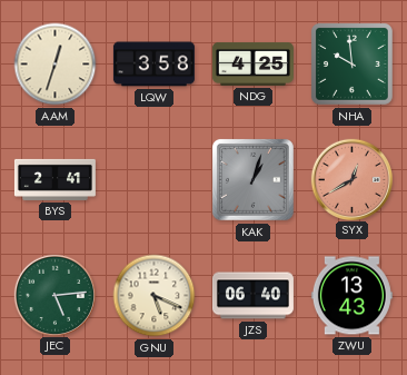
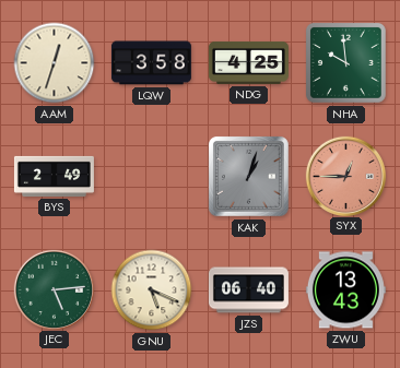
BYS: 2:41 -> 2:49
SYX: 12:40 -> 12:45
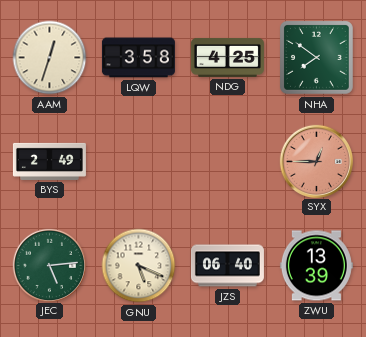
NHA: 9:59 -> 7:51
KAK: 1:03 -> none
ZWU: 13:43 -> 13:39
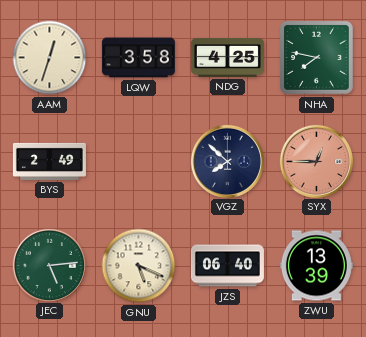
NHA: 7:51 -> 7:47
VGZ: none -> 7:52
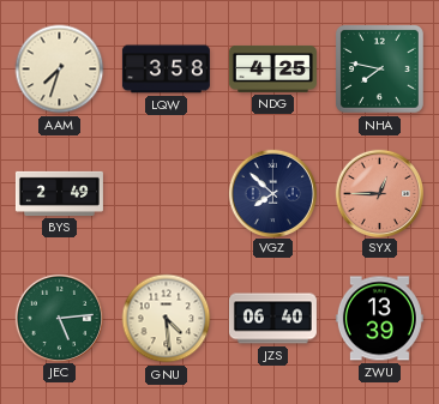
AAM: 12:33 -> 7:33
GNU: 5:19 -> 4:29
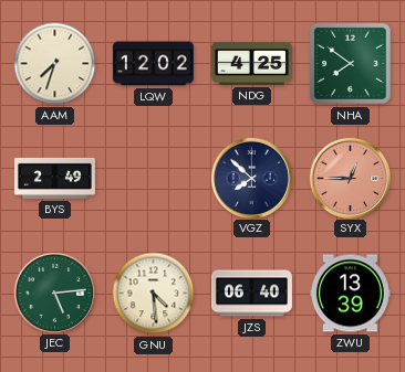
LQW: 3:58 -> 12:02
NHA: 7:47 -> 7:51
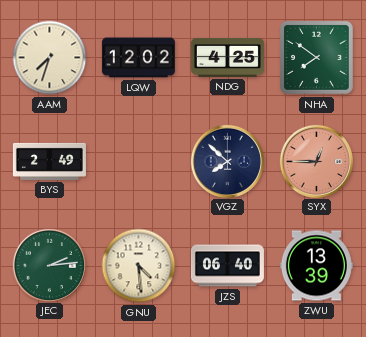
JEC: 5:14 -> 2:14
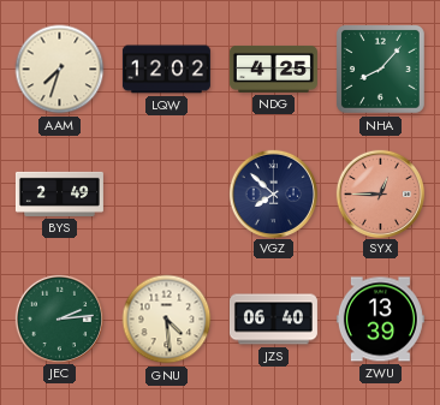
NHA: 7:51 -> 8:07
